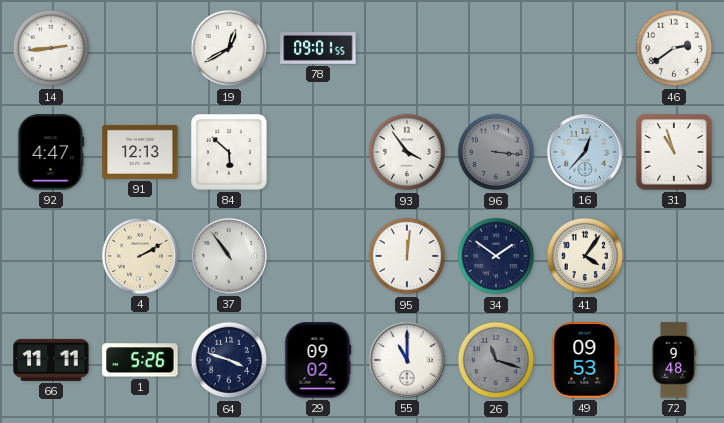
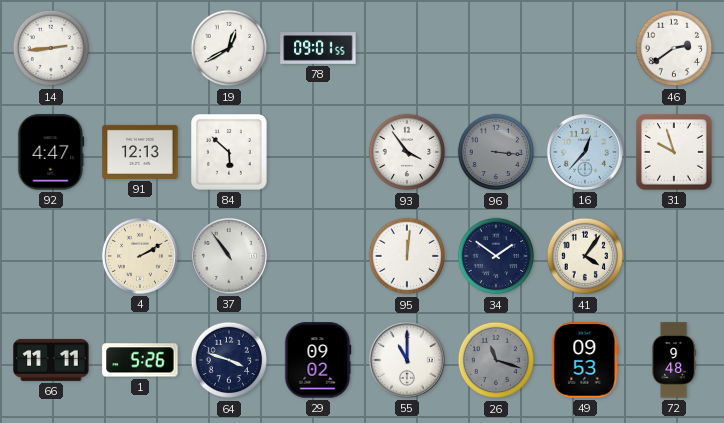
31: 10:57 -> 9:57
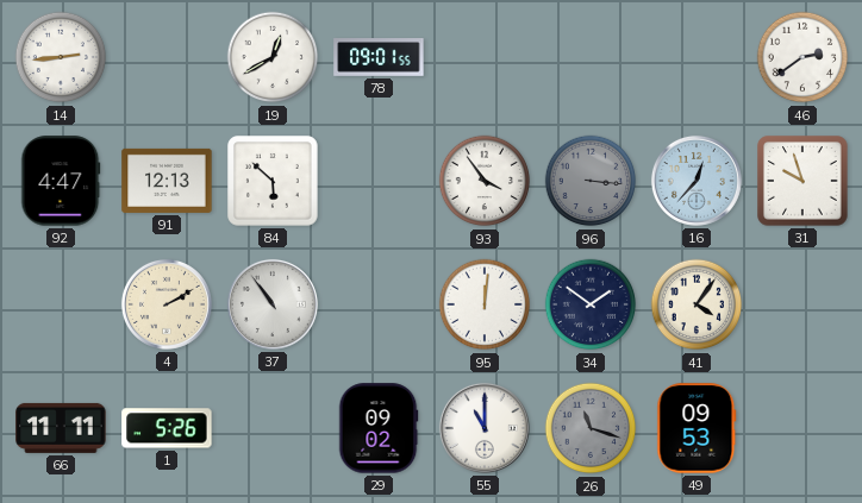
64: 3:48 -> none
72: 9:48 -> none
